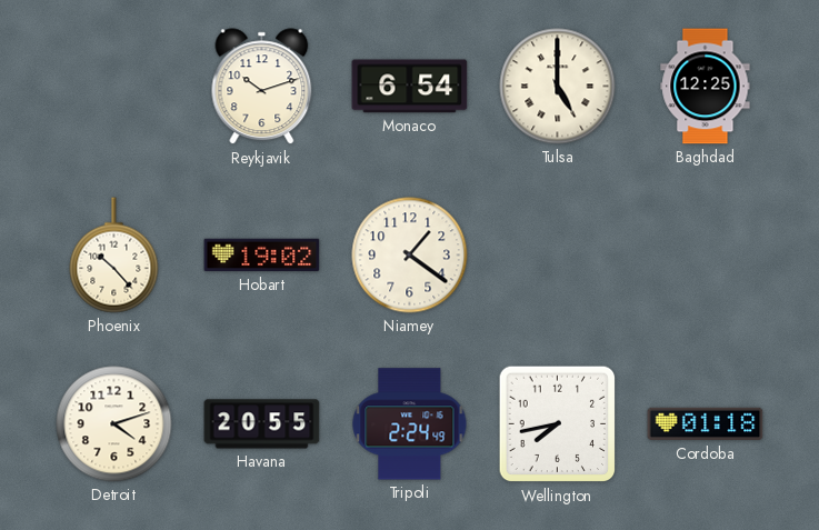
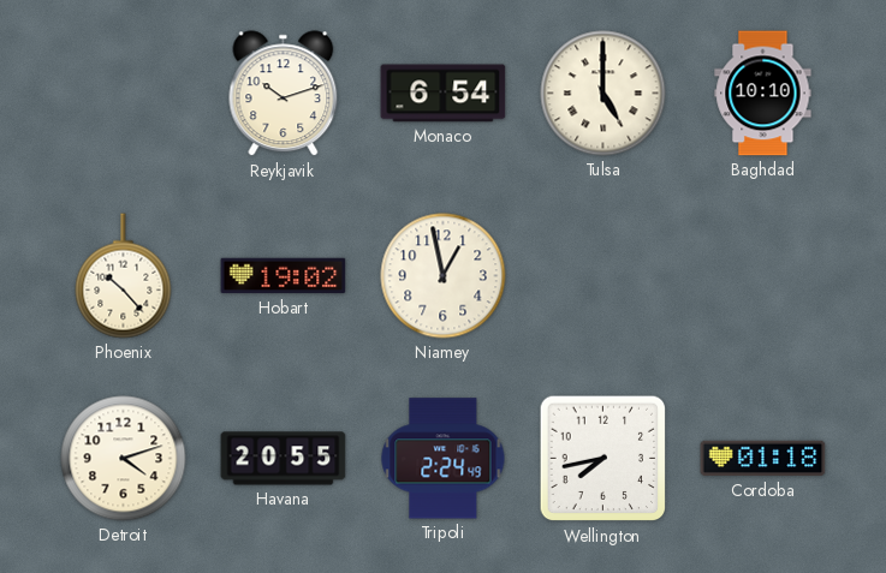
Baghdad: 12:25 -> 10:10
Niamey: 1:21 -> 12:58
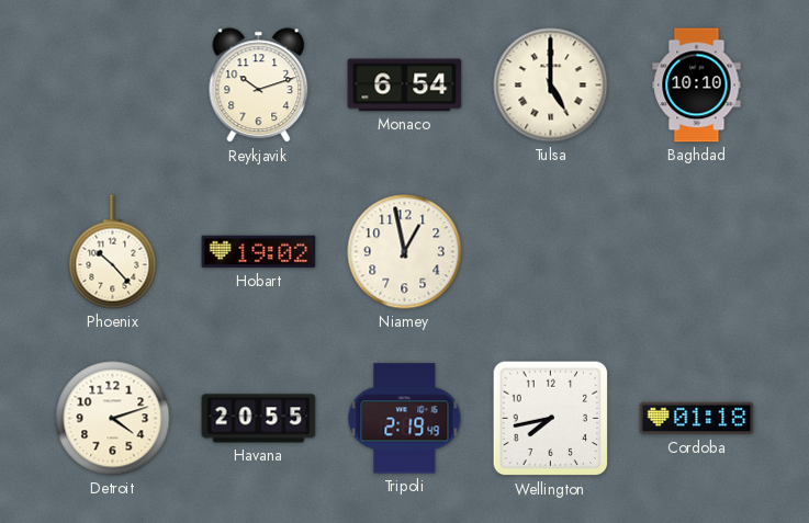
Tripoli: 2:24 -> 2:19
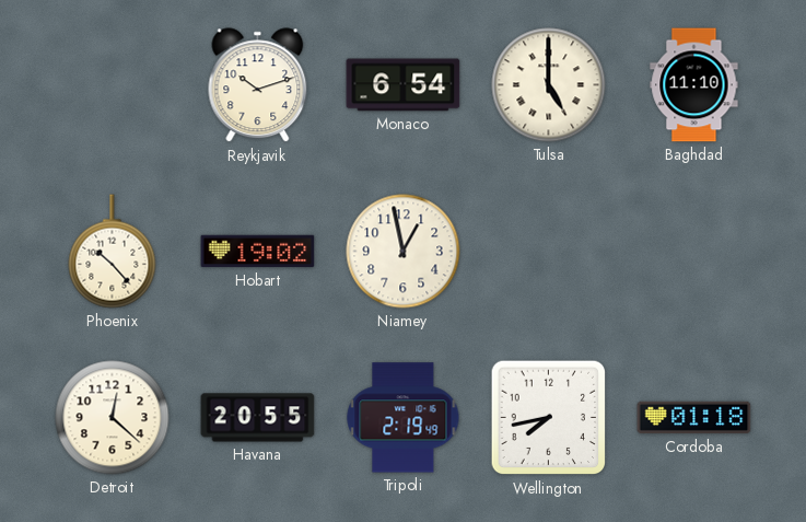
Baghdad: 10:10 -> 11:10
Detroit: 4:12 -> 12:22
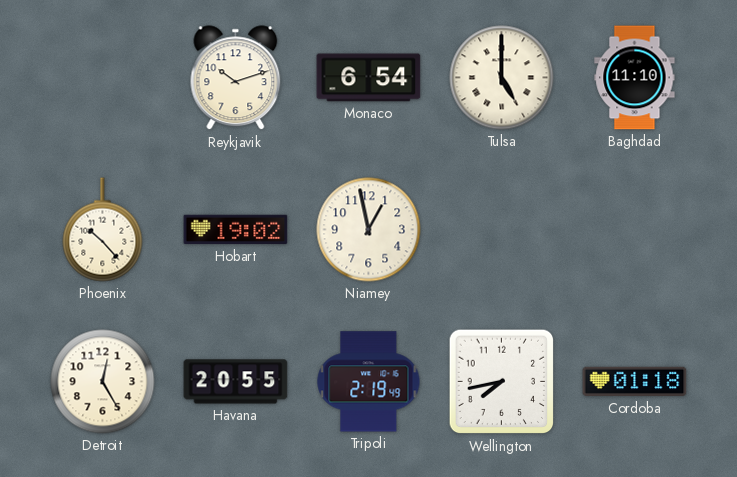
Detroit: 12:22 -> 12:25
